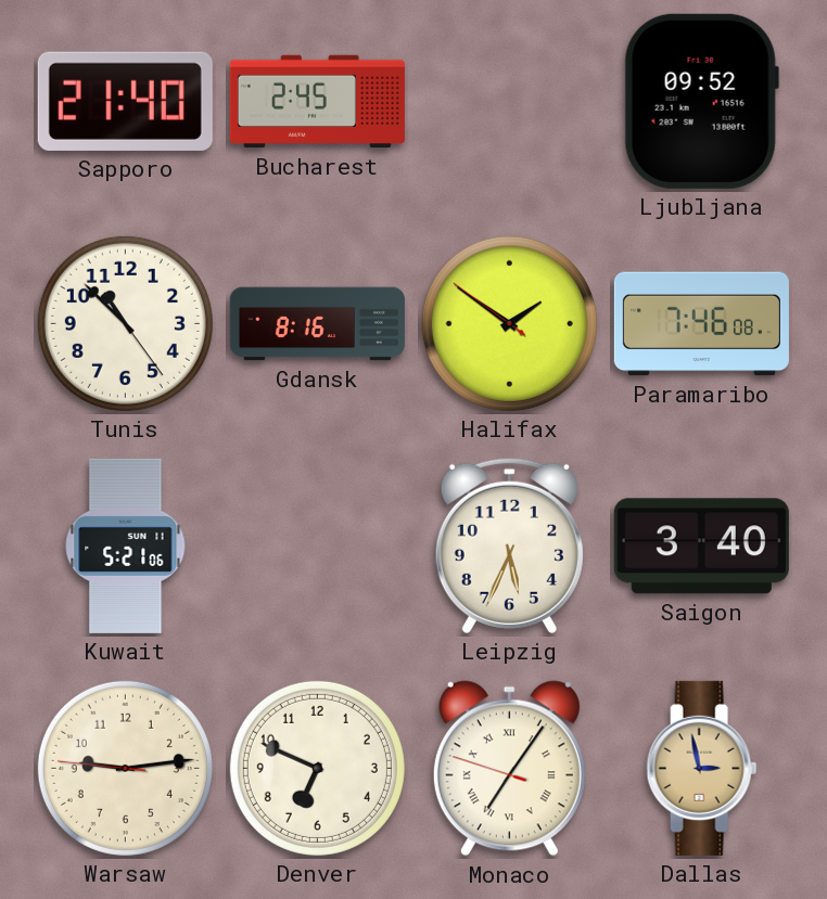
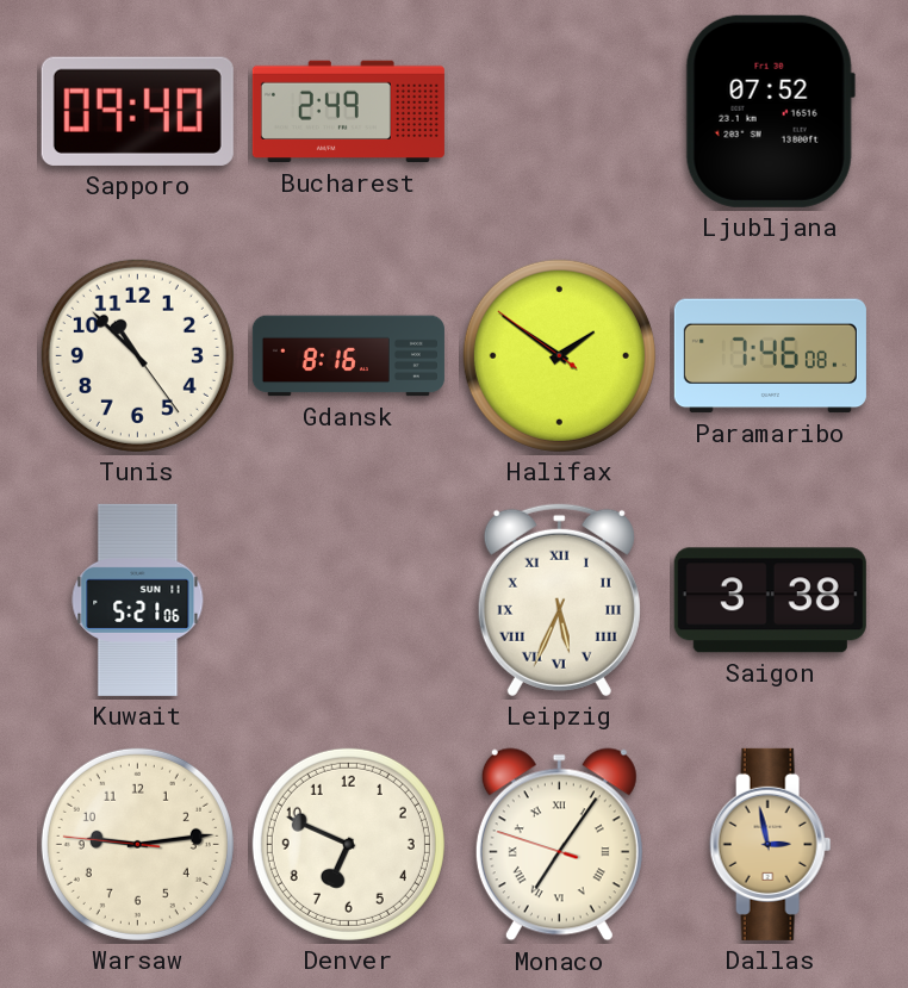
Sapporo: 21:40 -> 09:40
Bucharest: 2:45 -> 2:49
Ljubljana: 09:52 -> 07:52
Leipzig numerals: Arabic -> Roman
Saigon: 3:40 -> 3:38
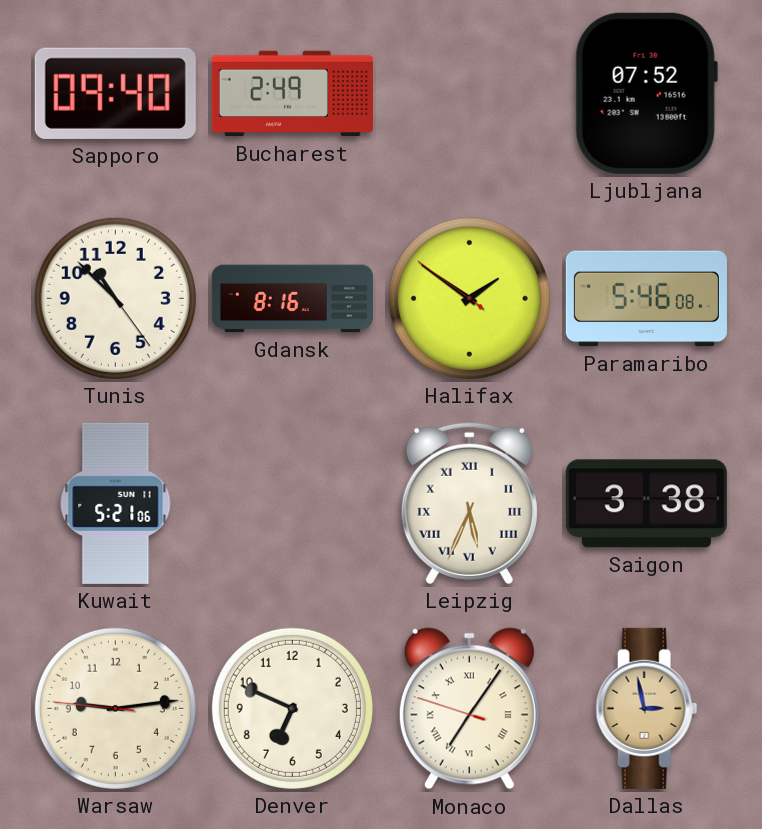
Paramaribo: 7:46 -> 5:46
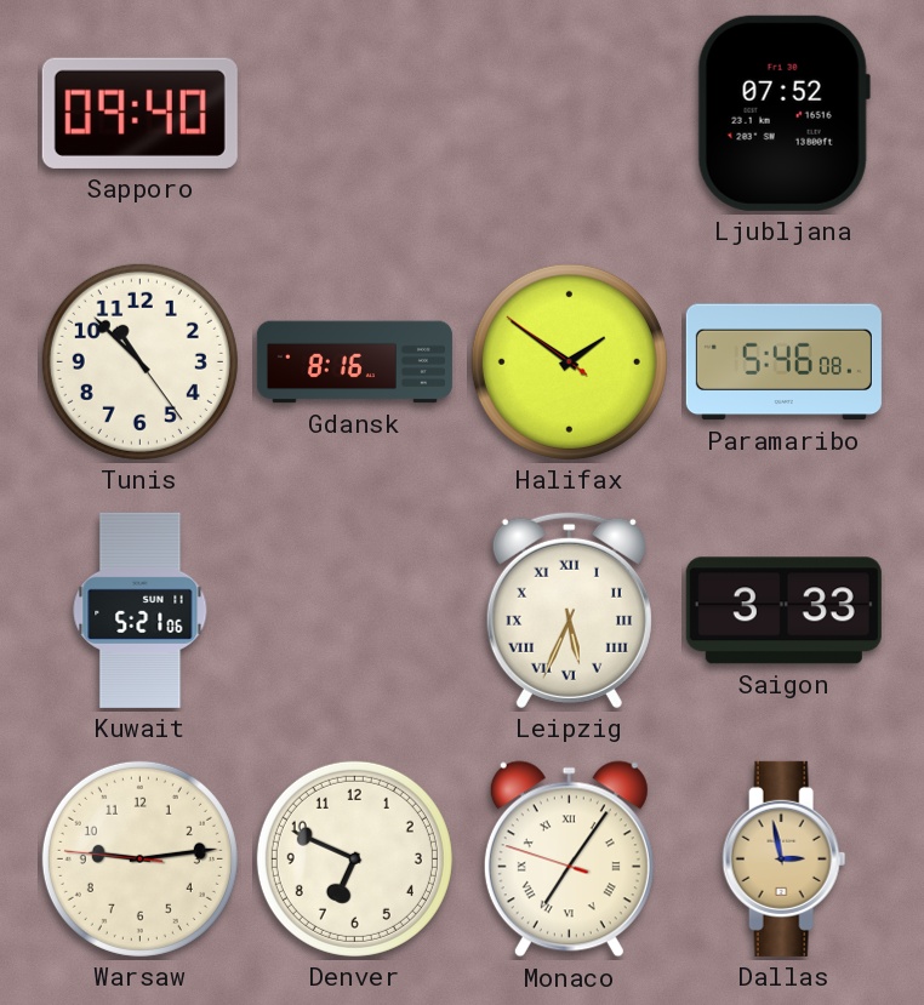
Bucharest: 2:49 -> none
Saigon: 3:38 -> 3:33
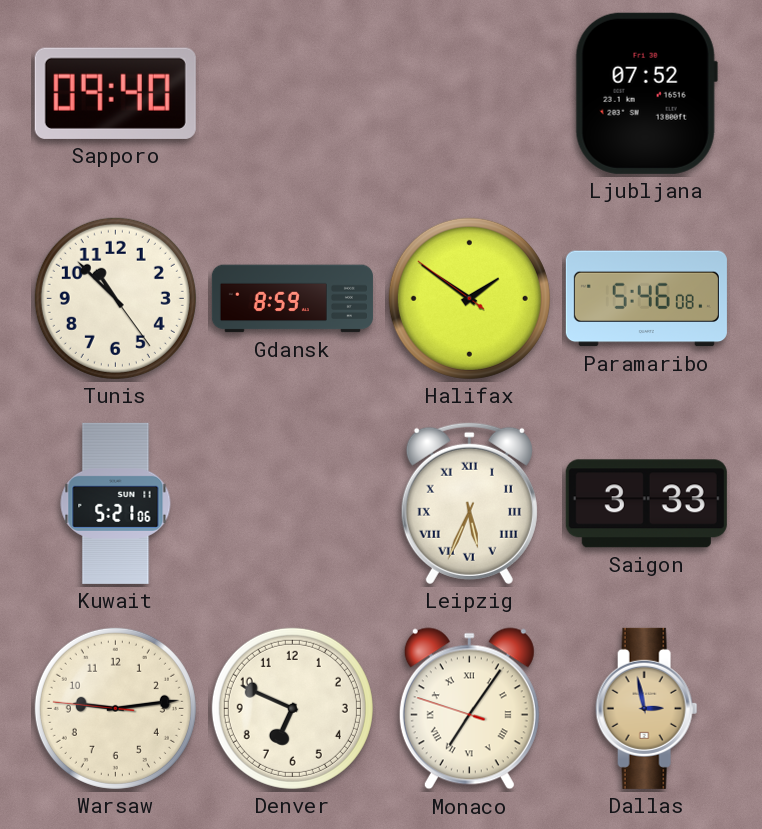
Gdansk: 8:16 -> 8:59
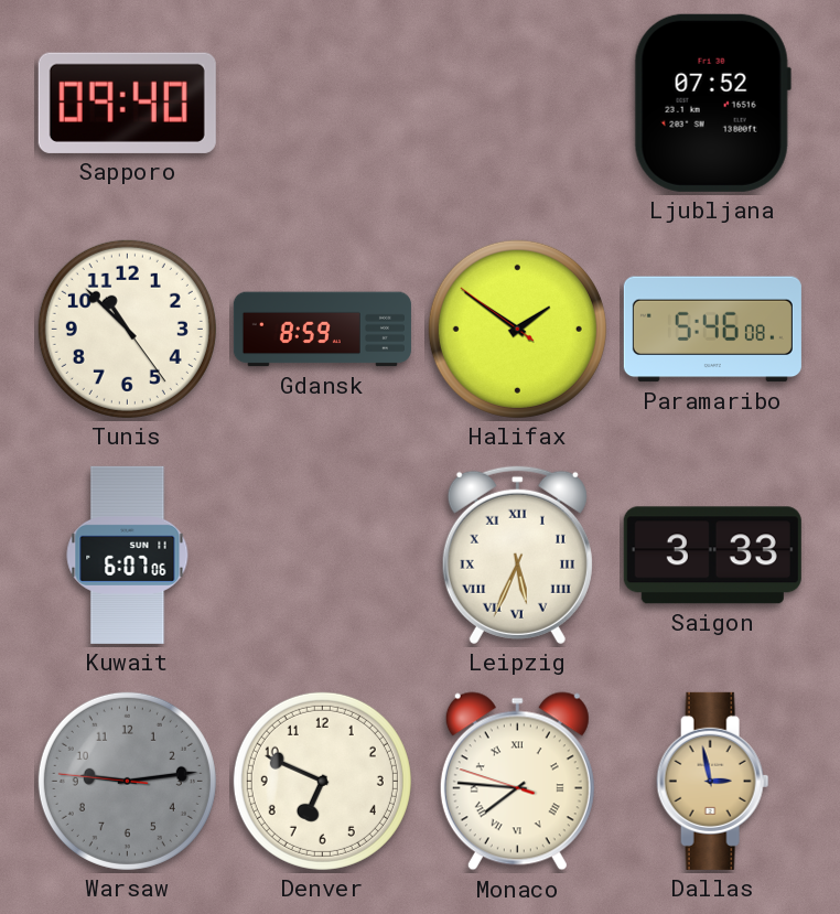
Kuwait: 5:21 -> 6:07
Warsaw dial: cream -> grey
Monaco: 7:05 -> 7:45
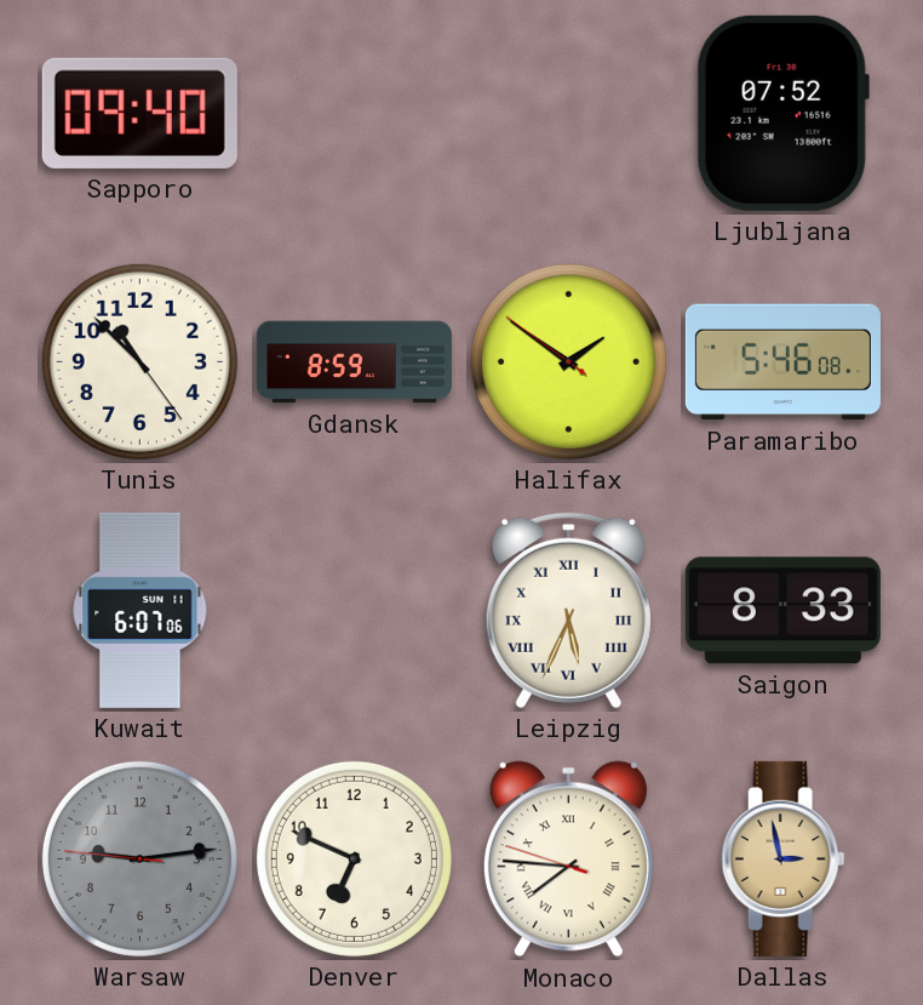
Saigon: 3:33 -> 8:33
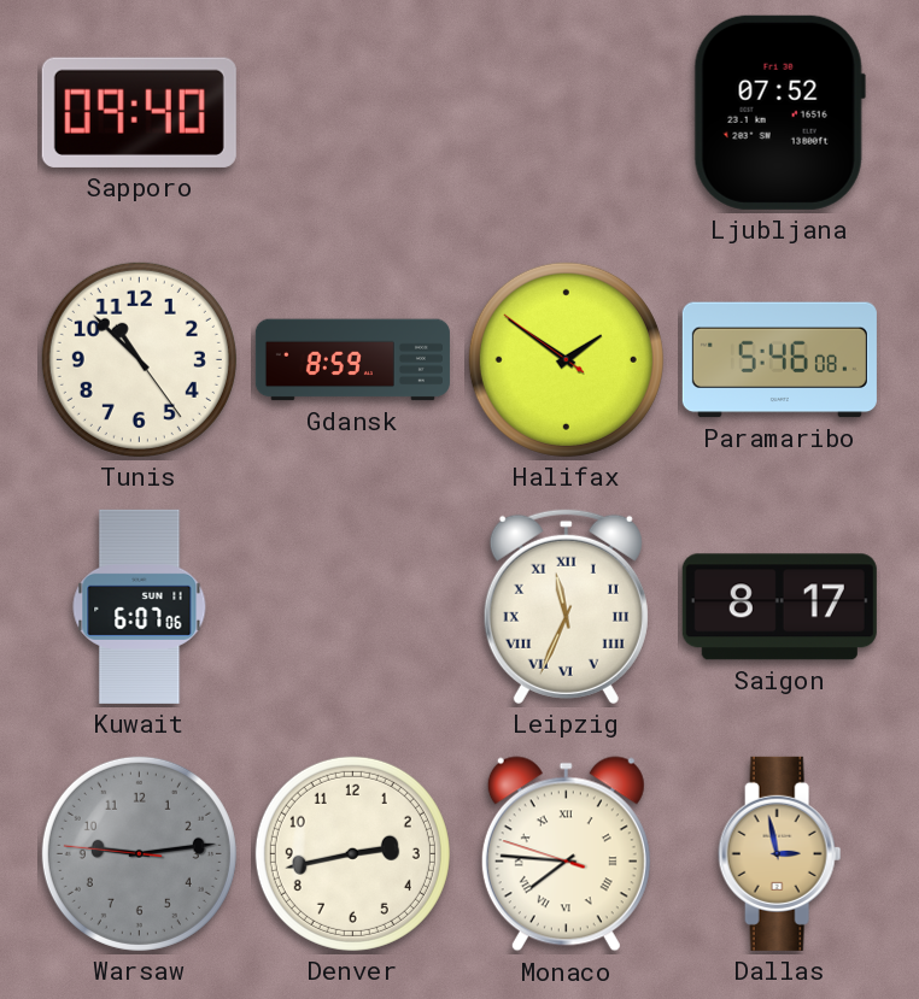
Leipzig: 5:34 -> 11:34
Saigon: 8:33 -> 8:17
Denver: 6:49 -> 2:43
